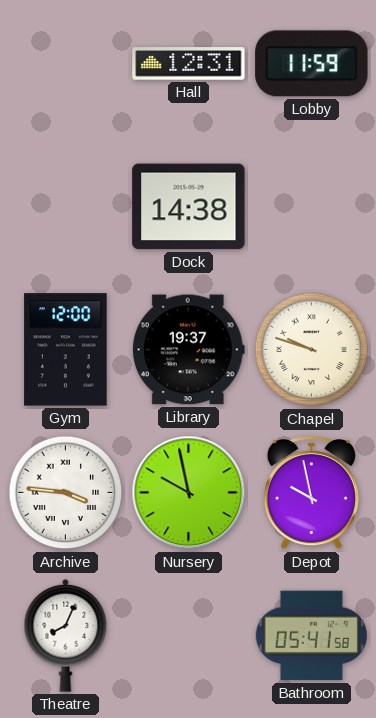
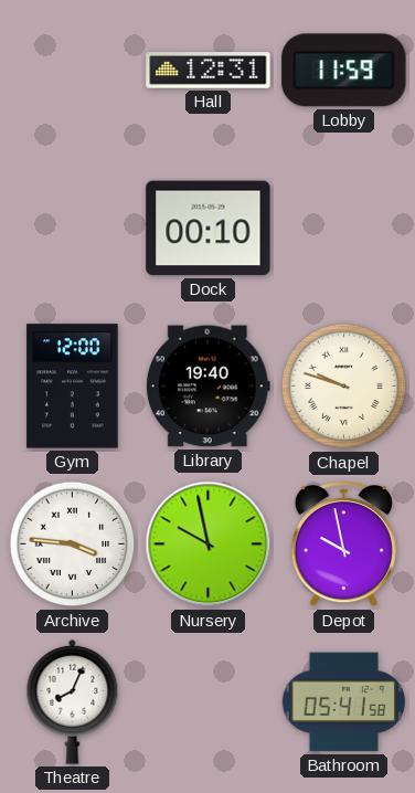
Dock: 14:38 -> 00:10
Library: 19:37 -> 19:40
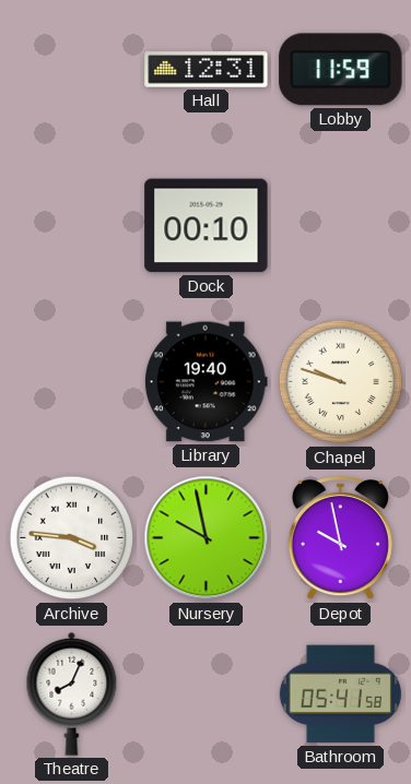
Gym: 12:00 -> none
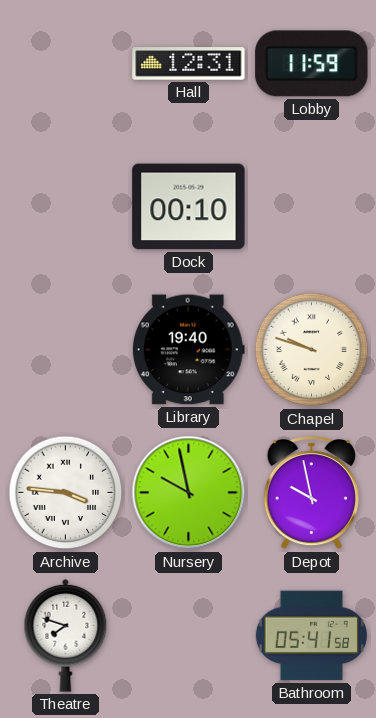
Theatre: 8:04 -> 7:48
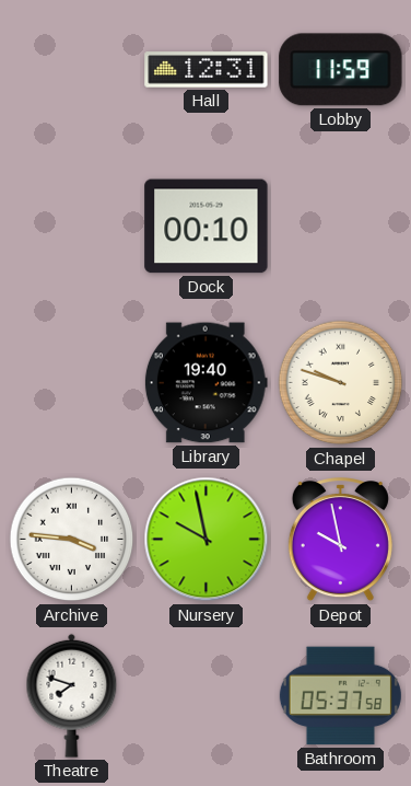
Bathroom: 05:41 -> 05:37
